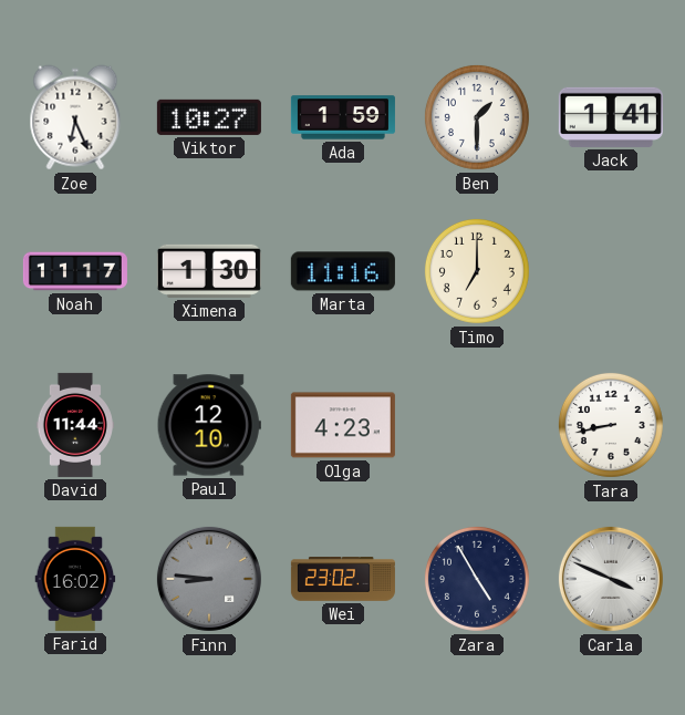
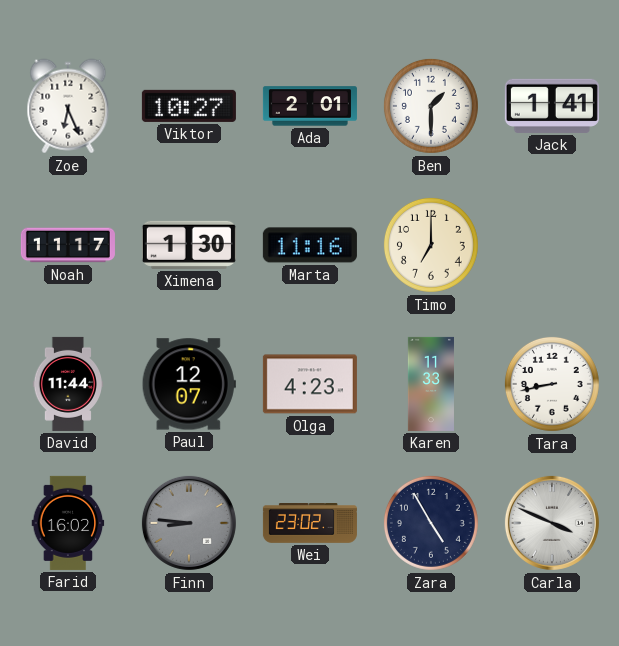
Ada: 1:59 -> 2:01
Paul: 12:10 -> 12:07
Karen: none -> 11:33
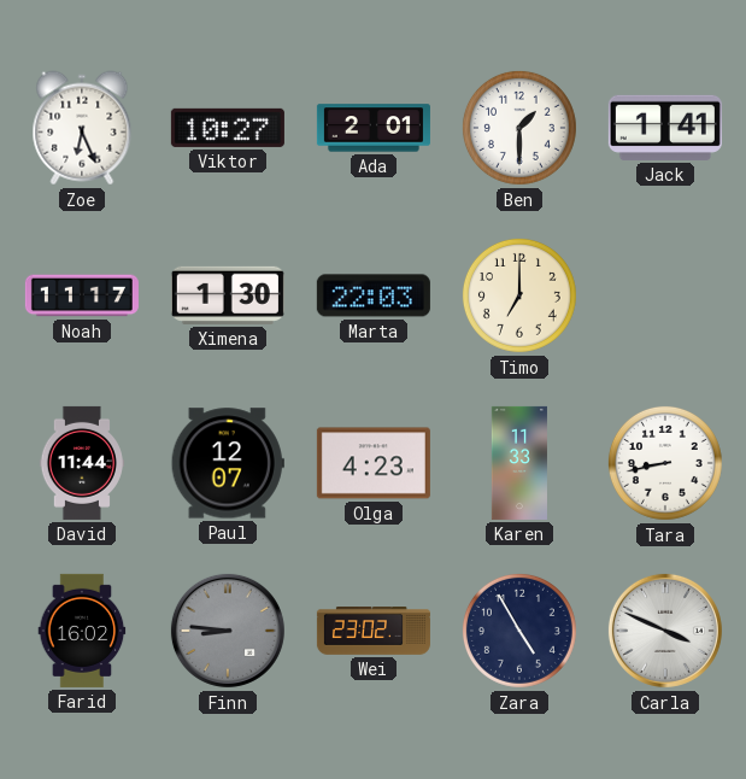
Marta: 11:16 -> 22:03
